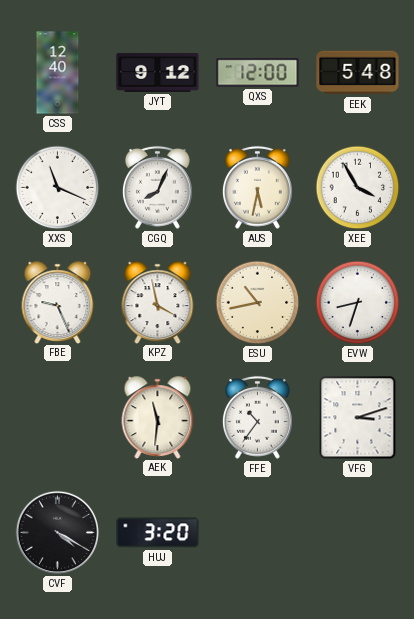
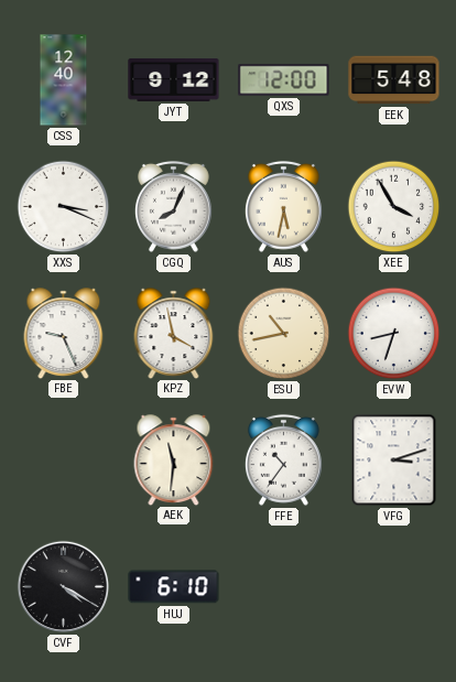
XXS: 11:19 -> 3:19
HUJ: 3:20 -> 6:10
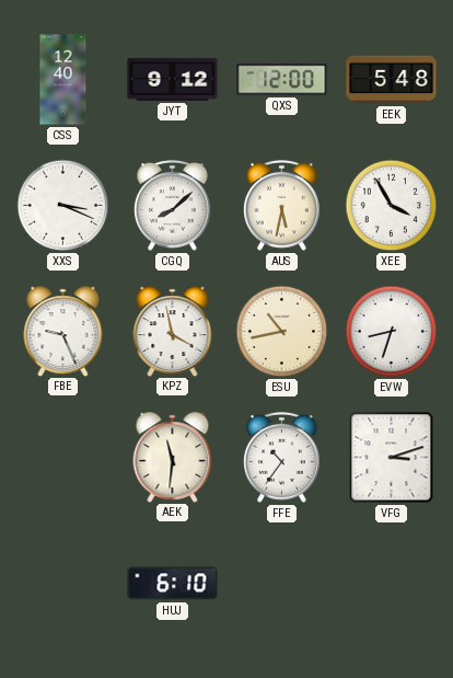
CGQ: 8:04 -> 8:08
CVF: 4:20 -> none
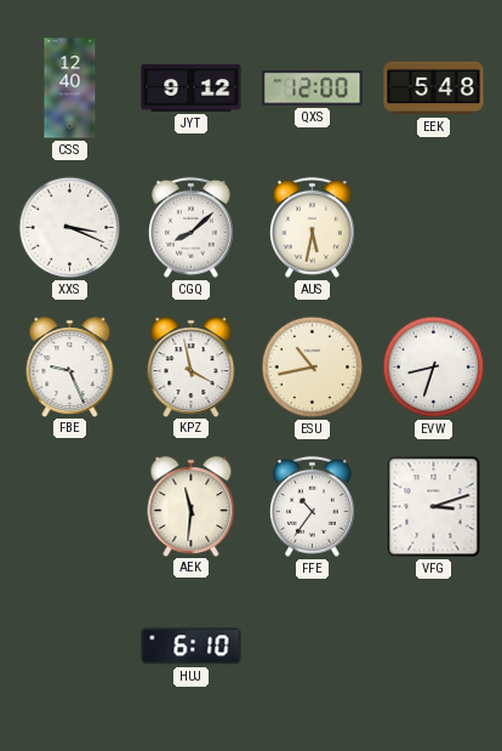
XEE: 3:55 -> none
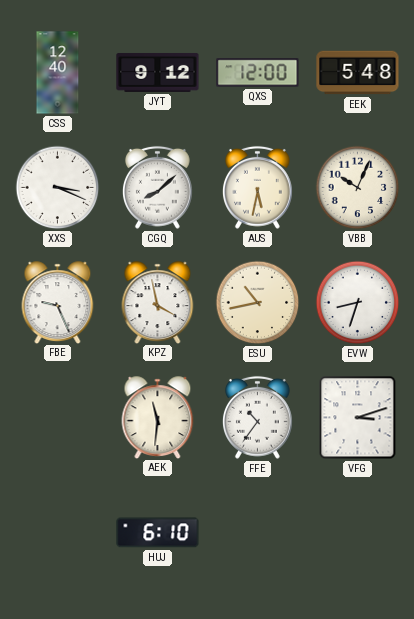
VBB: none -> 10:04
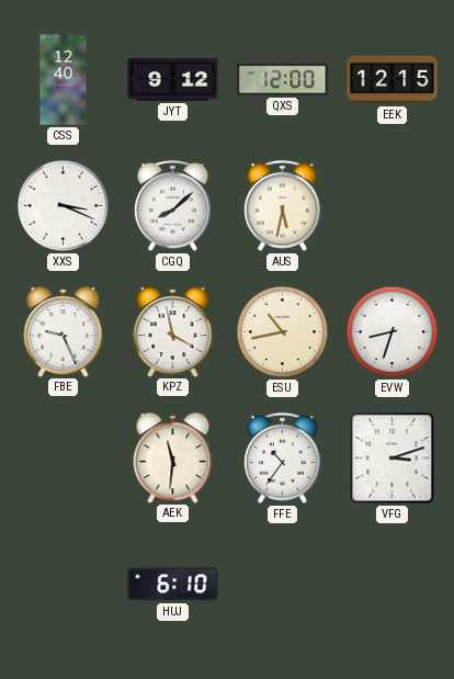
EEK: 5:48 -> 12:15
VBB: 10:04 -> none
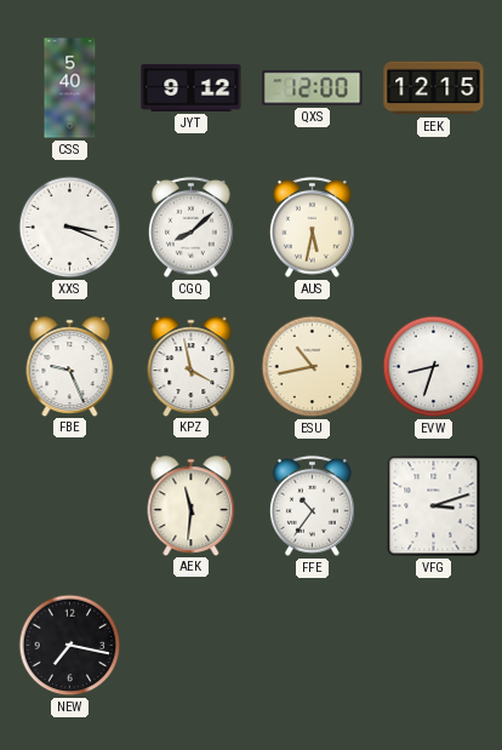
CSS: 12:40 -> 5:40
NEW: none -> 7:17
HUJ: 6:10 -> none
